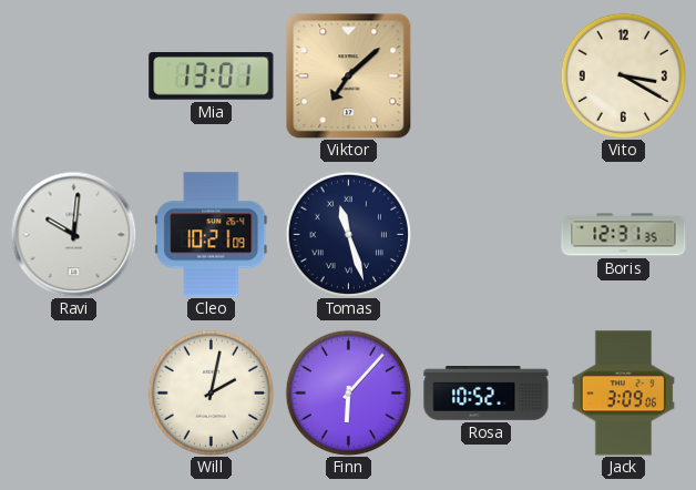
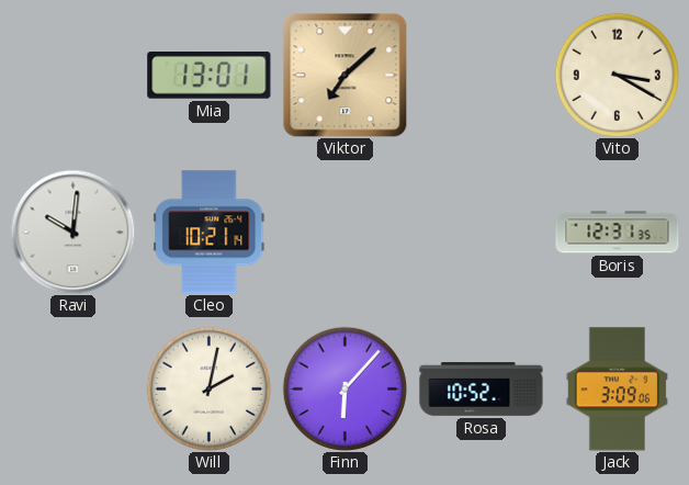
Cleo: 10:21:09 -> 10:21:14
Tomas: 11:27 -> none
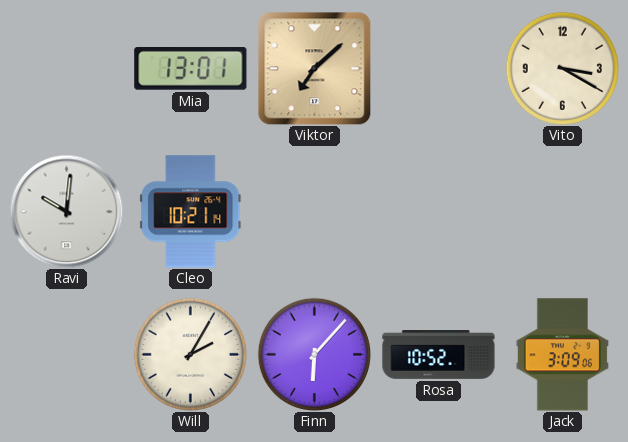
Boris: 12:31 -> none
Will: 2:02 -> 2:05
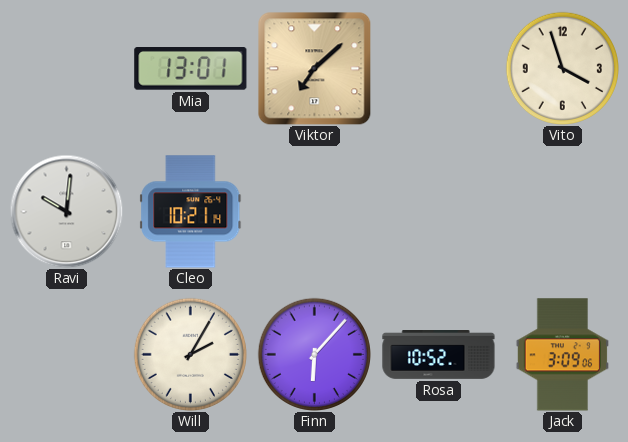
Vito: 3:20 -> 3:57
